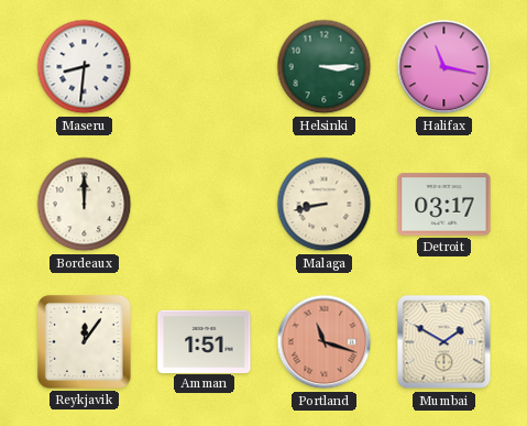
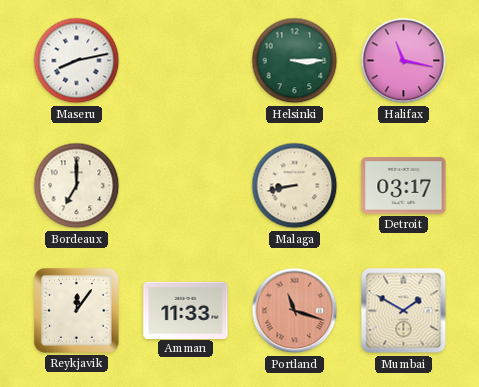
Maseru: 8:31 -> 8:13
Bordeaux: 12:00 -> 7:00
Amman: 1:51 -> 11:33
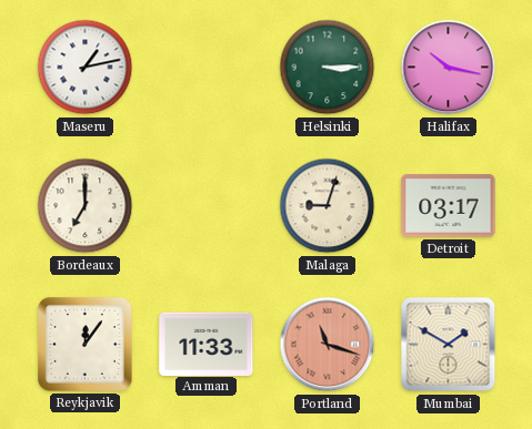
Maseru: 8:13 -> 1:13
Halifax: 11:17 -> 10:17
Malaga: 8:43 -> 9:03
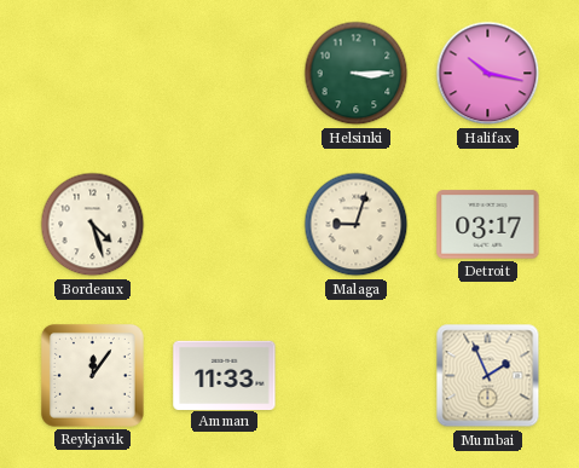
Maseru: 1:13 -> none
Bordeaux: 7:00 -> 4:27
Portland: 11:18 -> none
Mumbai: 1:50 -> 1:56
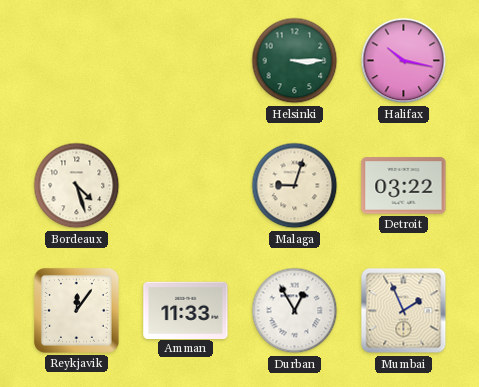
Detroit: 03:17 -> 03:22
Durban: none -> 12:55
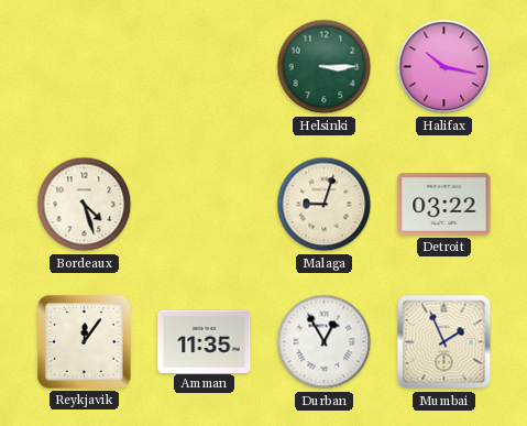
Amman: 11:33 -> 11:35
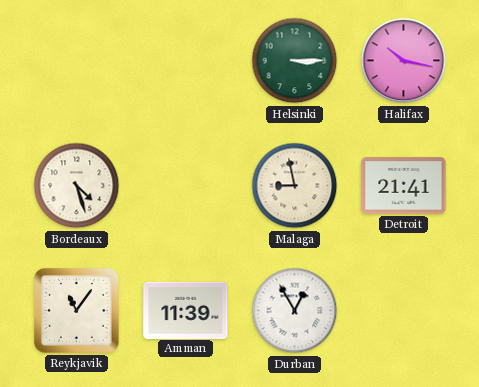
Malaga: 9:03 -> 8:58
Detroit: 03:22 -> 21:41
Reykjavik: 12:06 -> 11:06
Amman: 11:35 -> 11:39
Mumbai: 1:56 -> none
